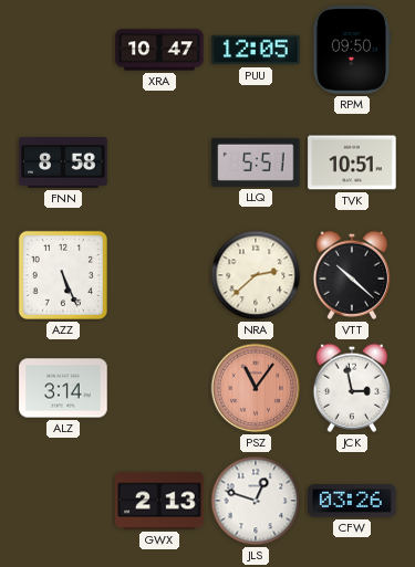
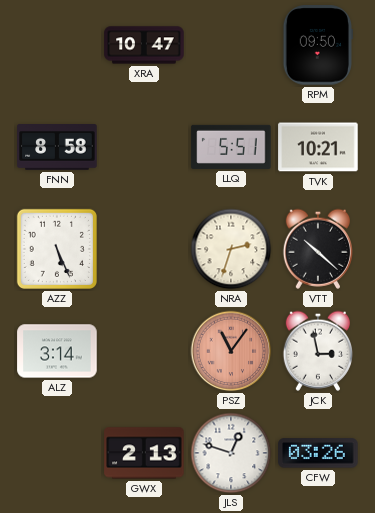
PUU: 12:05 -> none
TVK: 10:51 -> 10:21
NRA: 2:38 -> 2:33
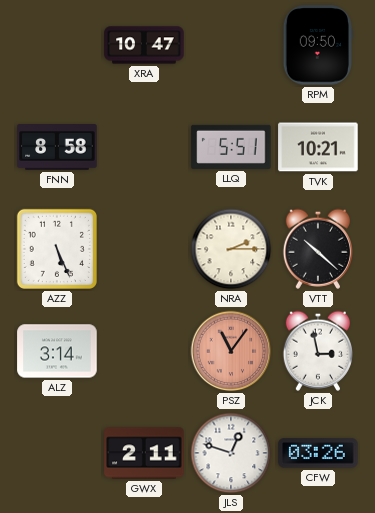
NRA: 2:33 -> 2:15
GWX: 2:13 -> 2:11
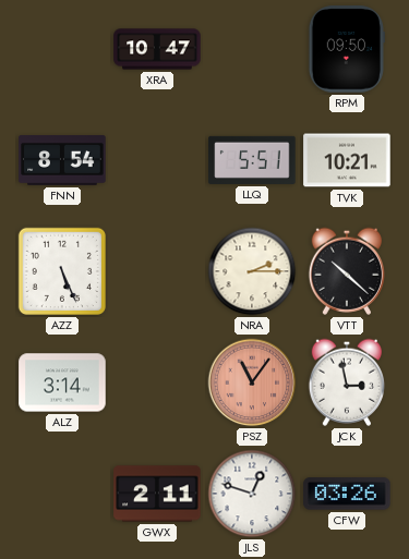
FNN: 8:58 -> 8:54
